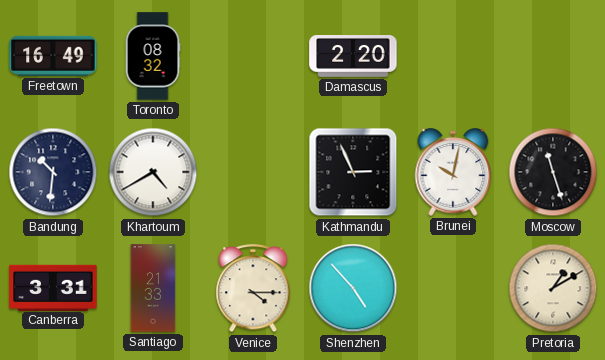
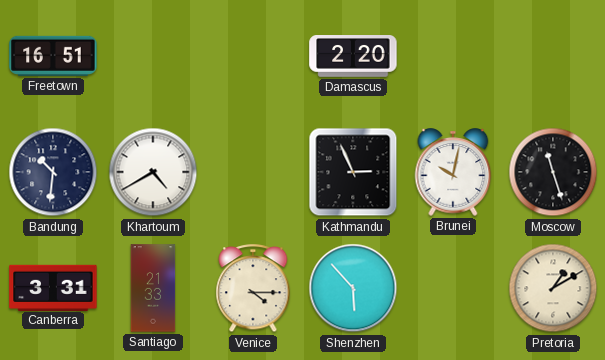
Freetown: 16:49 -> 16:51
Toronto: 08:32 -> none
Shenzhen: 4:53 -> 5:53
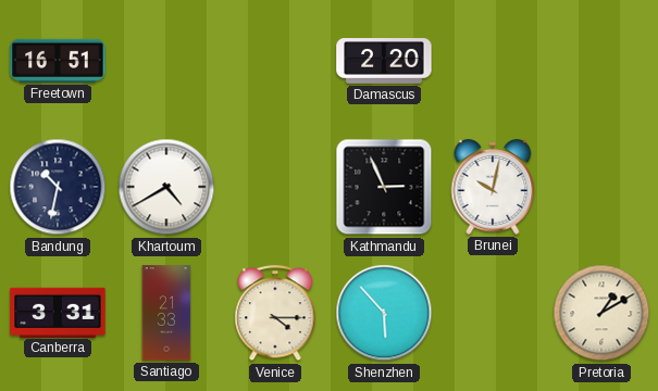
Bandung: 10:31 -> 10:32
Moscow: 11:27 -> none
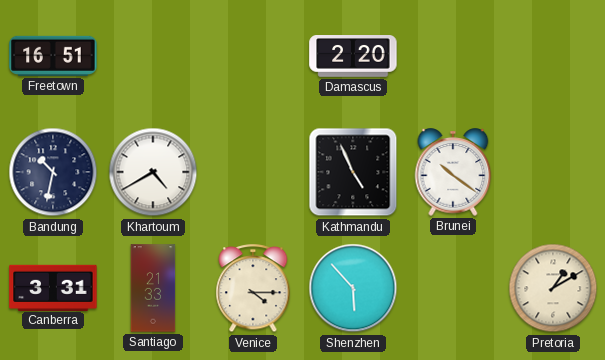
Kathmandu: 2:56 -> 4:56
Brunei: 10:02 -> 10:21
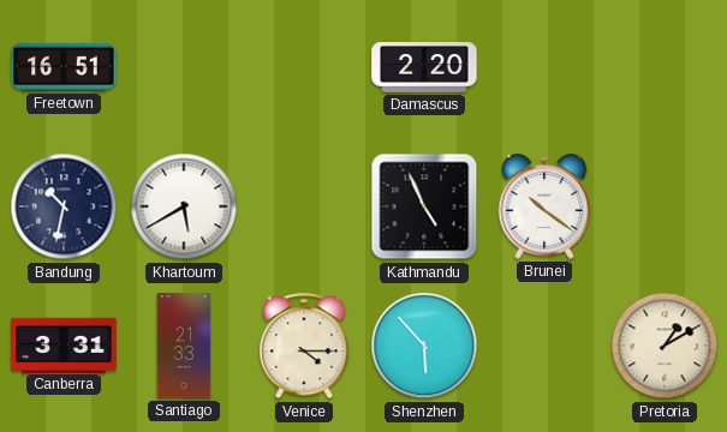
Khartoum: 4:40 -> 5:40
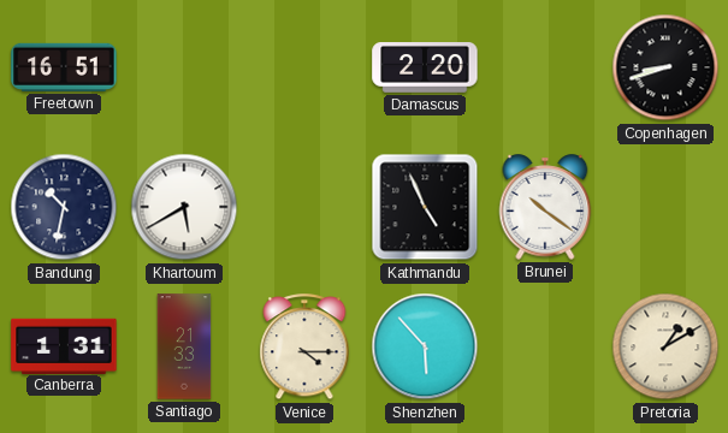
Copenhagen: none -> 8:42
Canberra: 3:31 -> 1:31
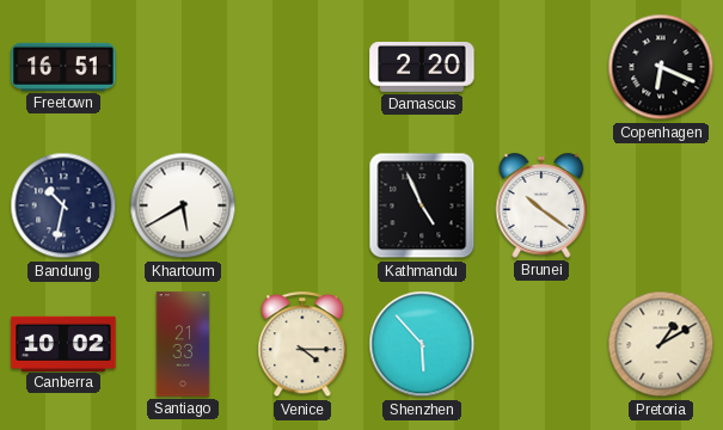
Copenhagen: 8:42 -> 6:19
Canberra: 1:31 -> 10:02
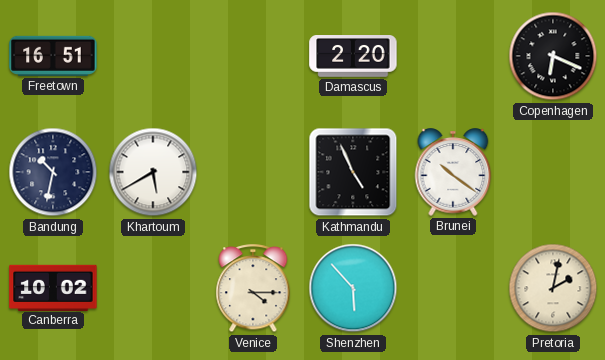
Santiago: 21:33 -> none
Pretoria: 1:10 -> 2:02
